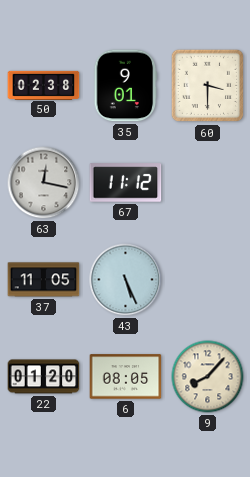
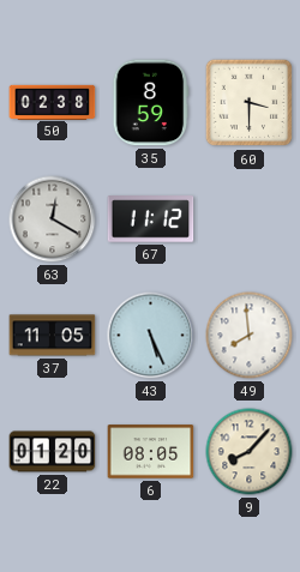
35: 9:01 -> 8:59
63: 12:17 -> 12:20
49: none -> 7:59
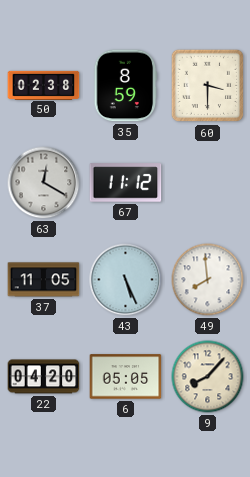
22: 01:20 -> 04:20
6: 08:05 -> 05:05
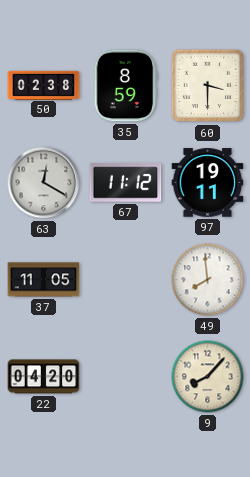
97: none -> 19:11
43: 5:26 -> none
6: 05:05 -> none
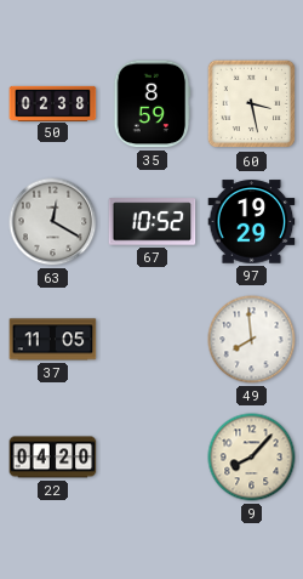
60: 3:30 -> 3:28
67: 11:12 -> 10:52
97: 19:11 -> 19:29
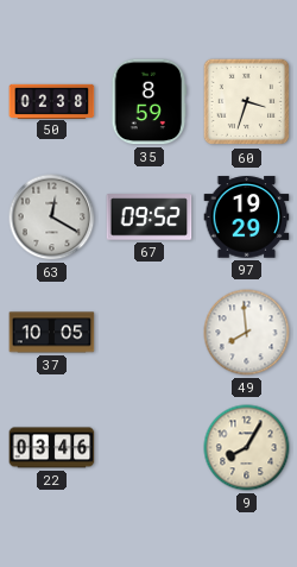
60: 3:28 -> 3:33
67: 10:52 -> 09:52
37: 11:05 -> 10:05
22: 04:20 -> 03:46
9: 8:07 -> 8:05
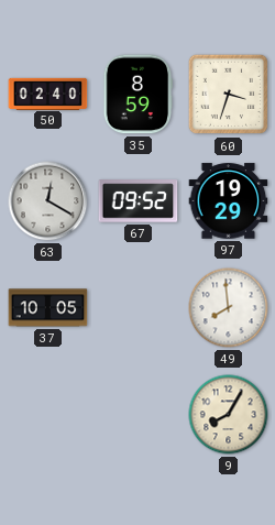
50: 02:38 -> 02:40
22: 03:46 -> none
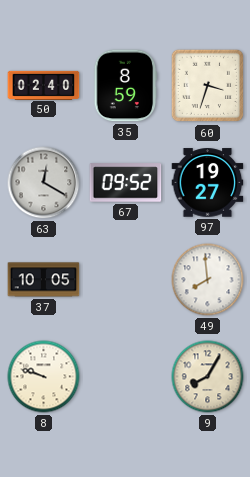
97: 19:29 -> 19:27
8: none -> 9:48
